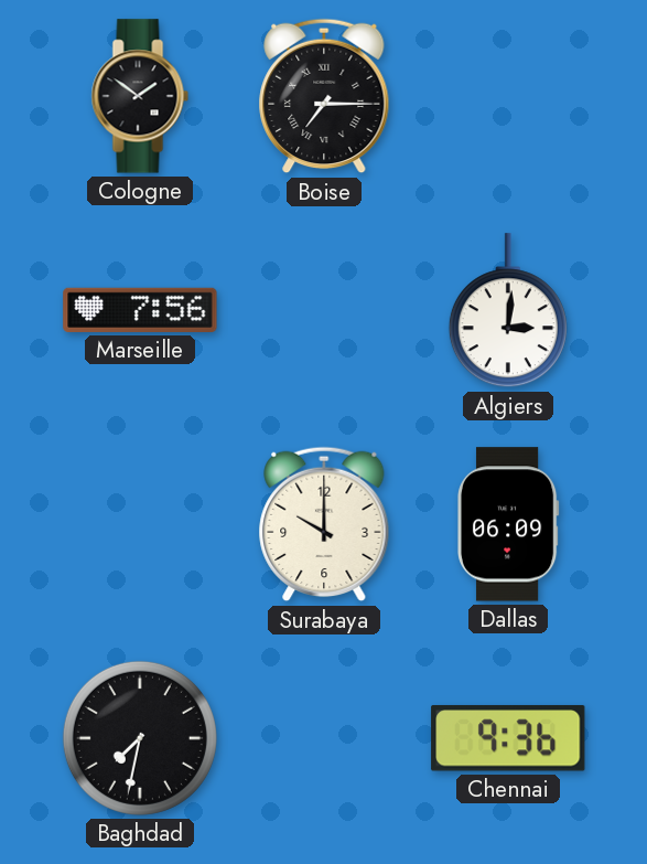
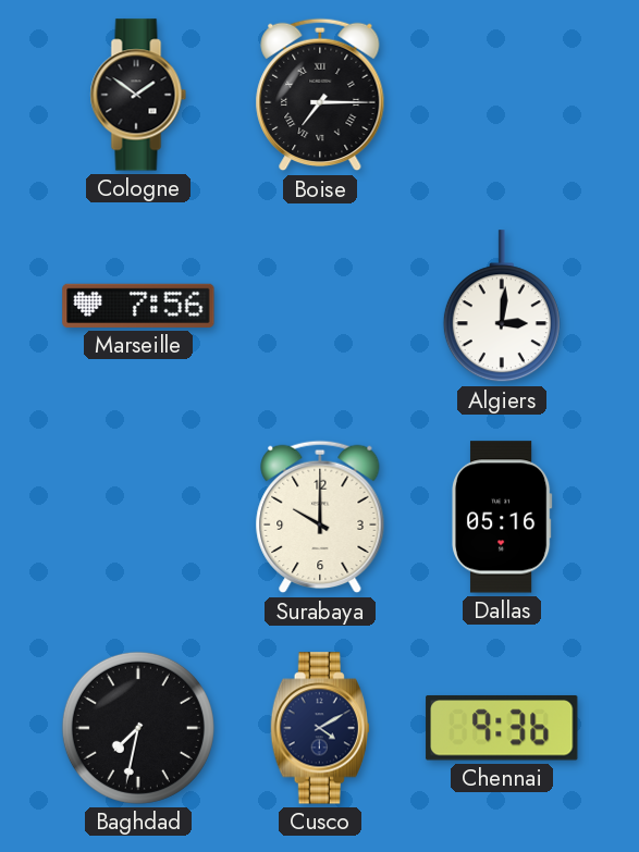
Dallas: 06:09 -> 05:16
Cusco: none -> 4:10
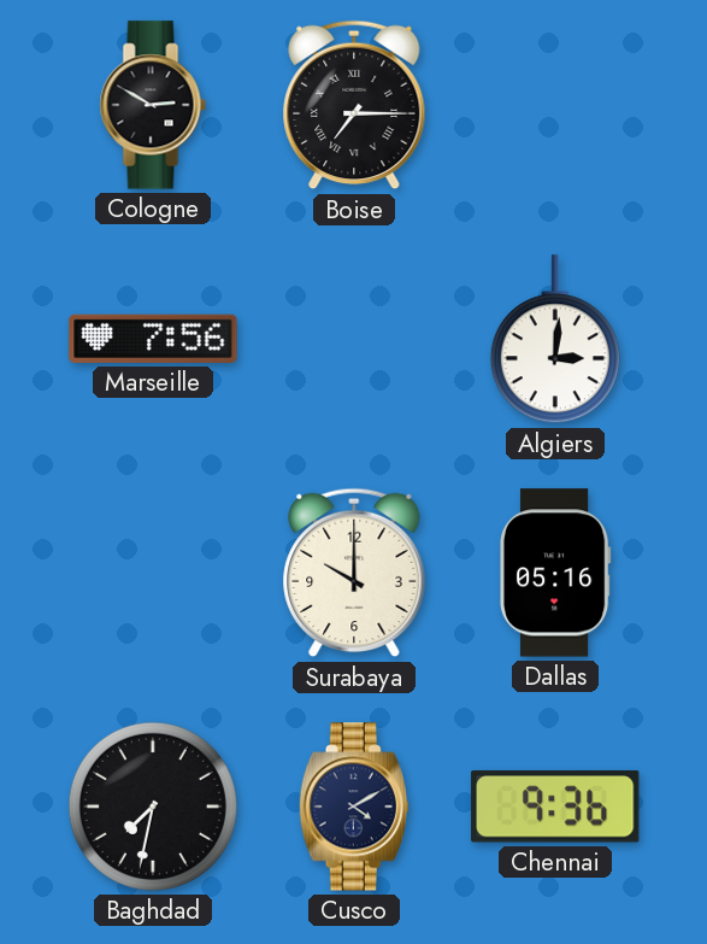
Cologne: 1:51 -> 2:50
